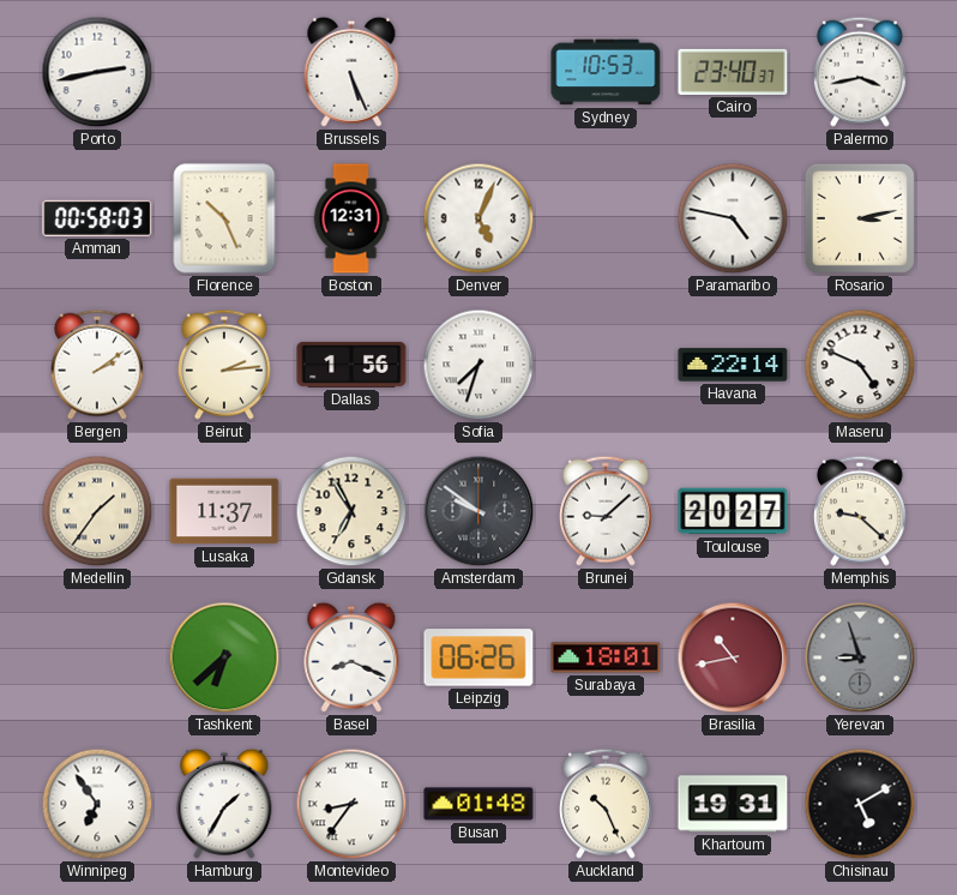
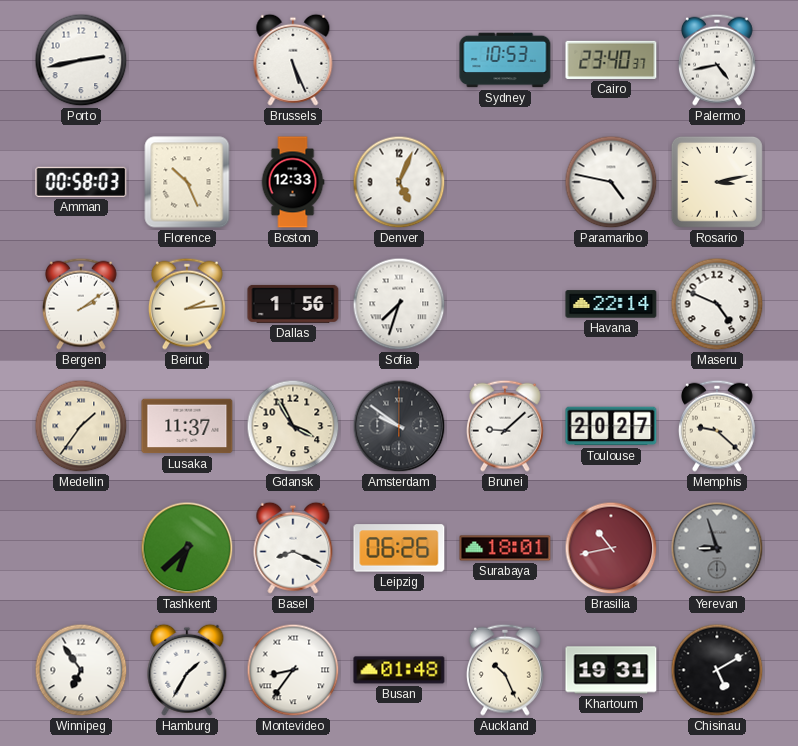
Palermo: 3:43 -> 4:43
Boston: 12:31 -> 12:33
Gdansk: 6:55 -> 3:55
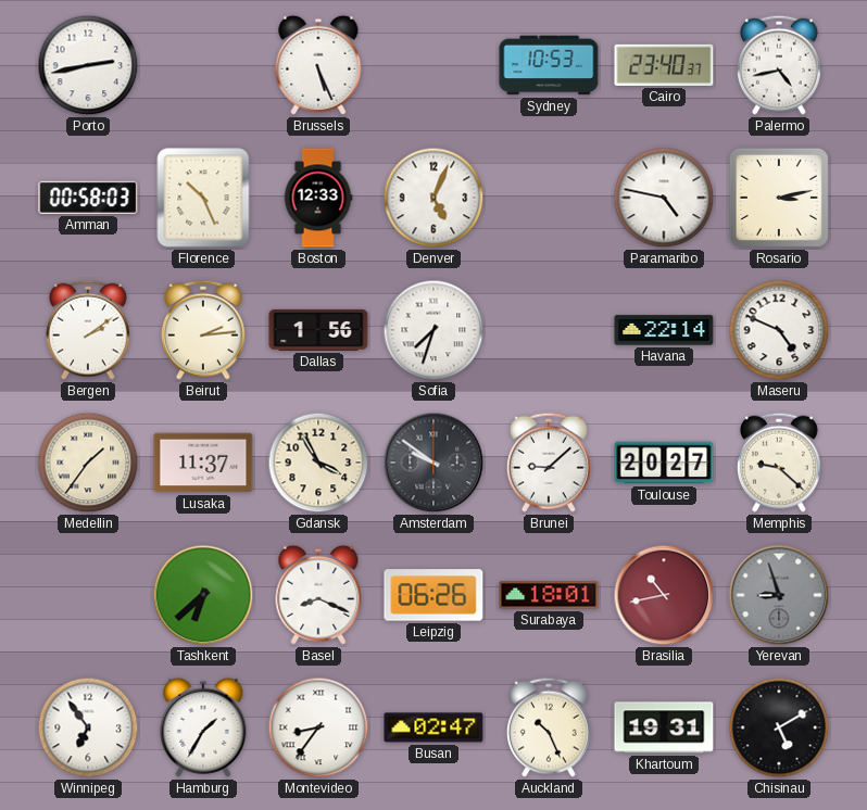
Busan: 01:48 -> 02:47
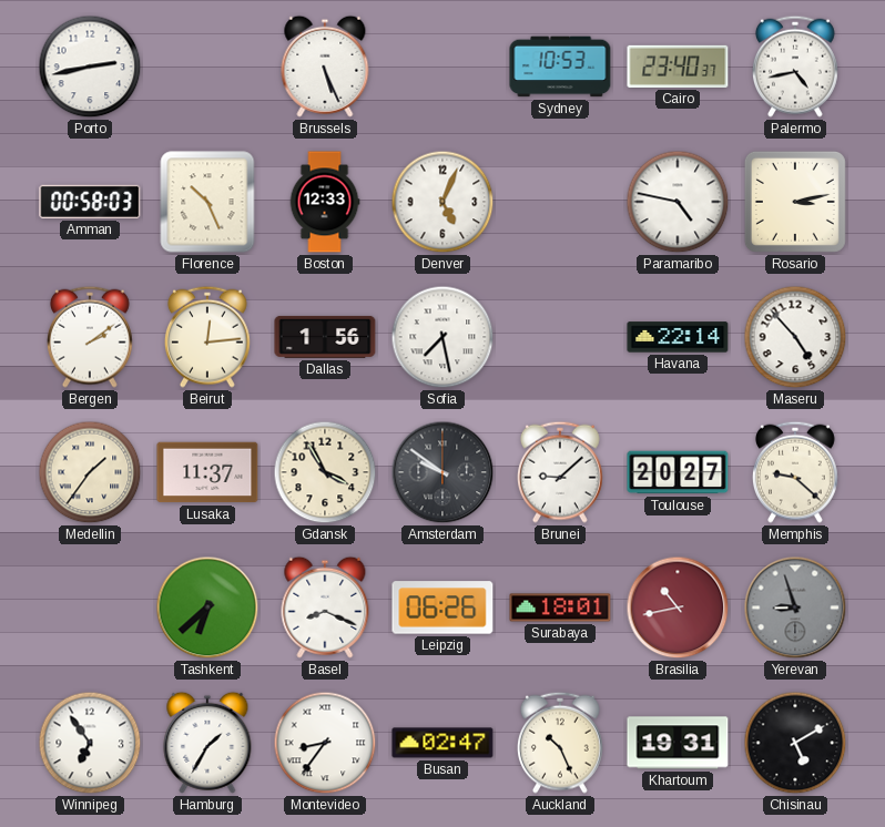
Beirut: 2:14 -> 12:14
Sofia: 7:33 -> 7:28
Maseru: 4:49 -> 4:53
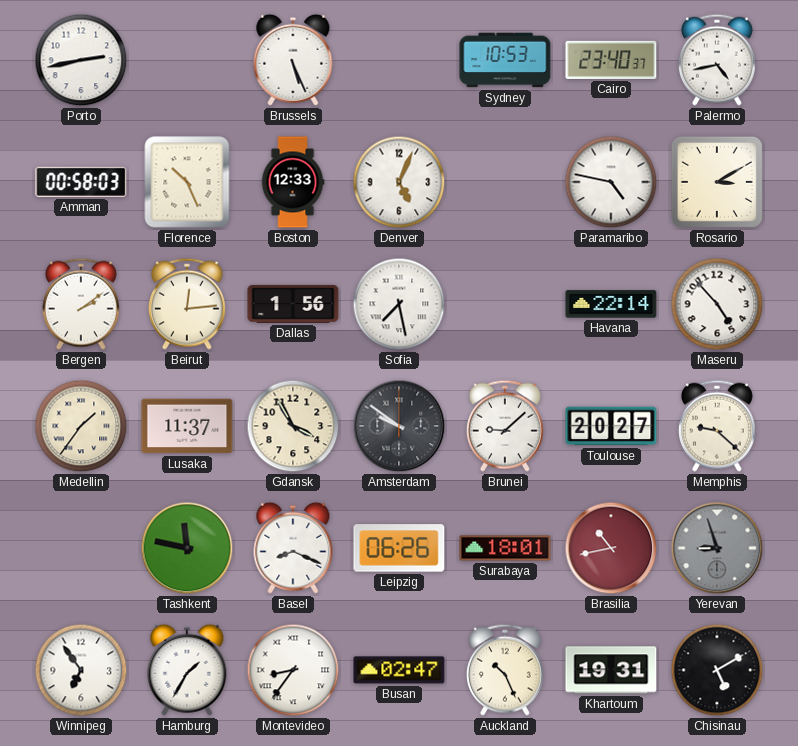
Rosario: 3:13 -> 3:10
Tashkent: 6:38 -> 11:47
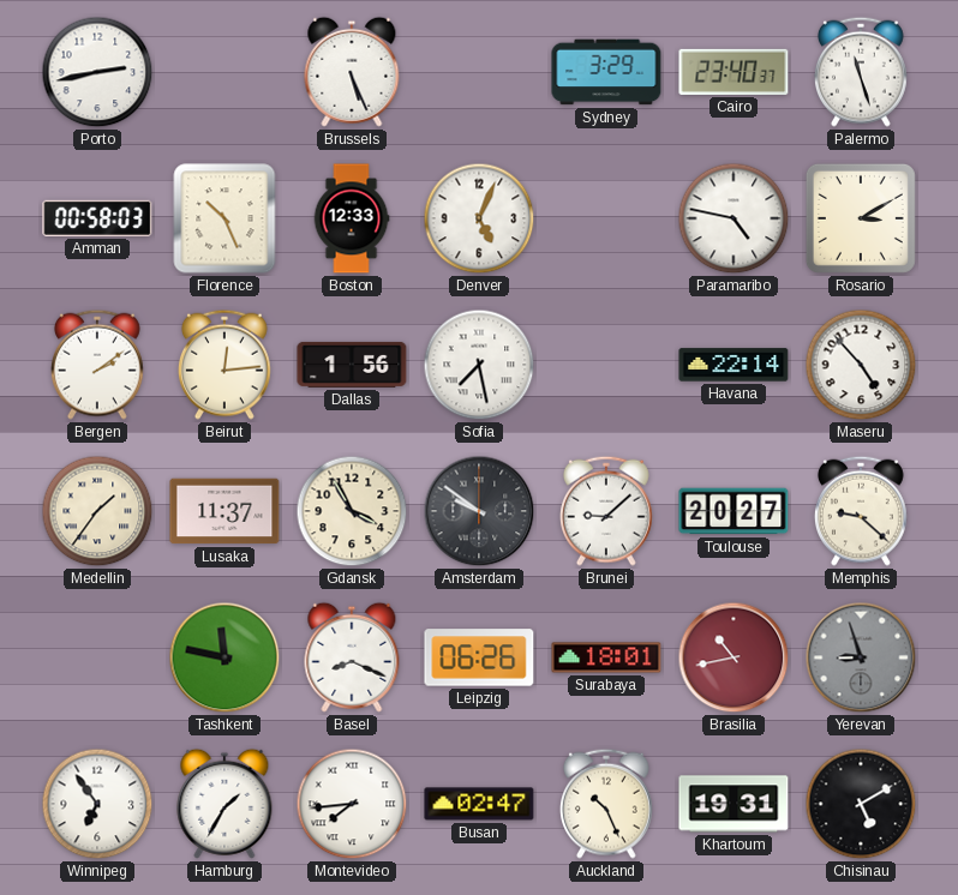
Sydney: 10:53 -> 3:29
Palermo: 4:43 -> 11:27
Montevideo: 8:36 -> 7:44
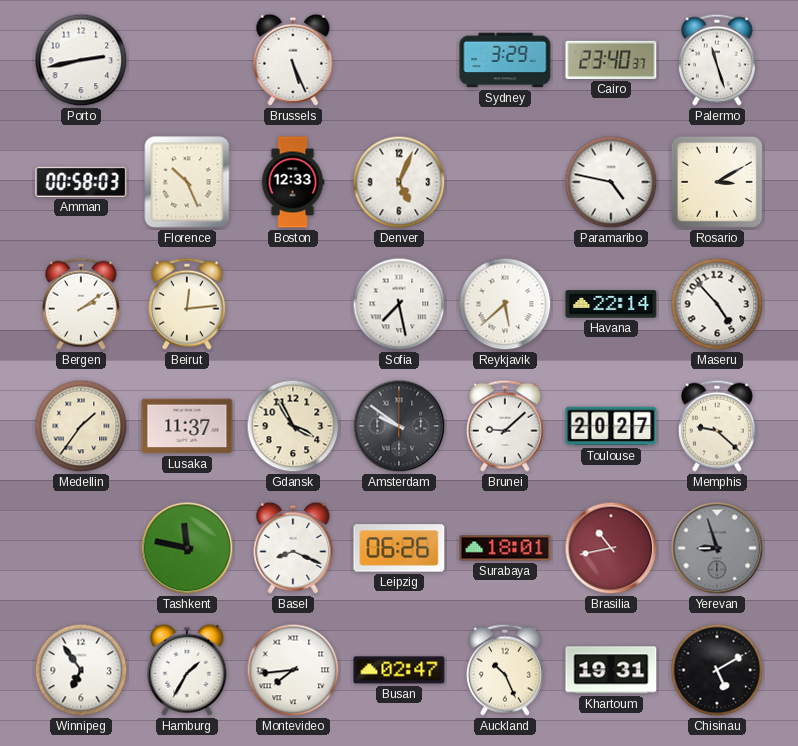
Dallas: 1:56 -> none
Reykjavik: none -> 5:38
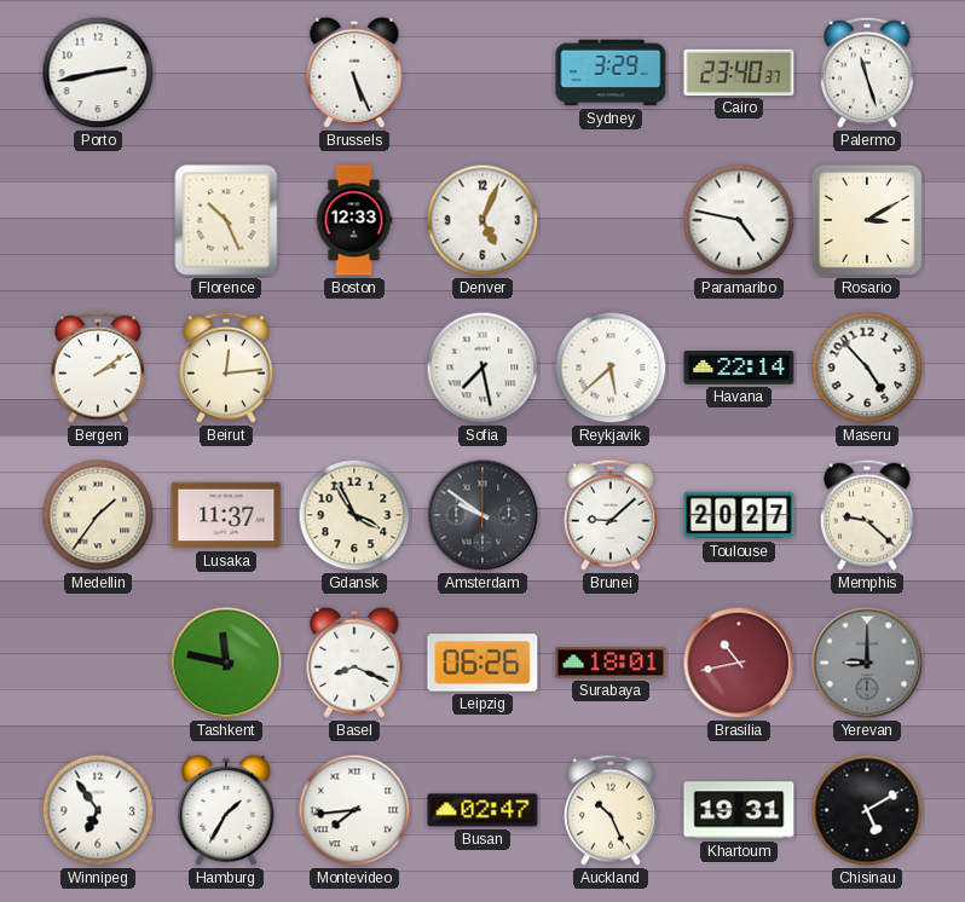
Amman: 00:58 -> none
Yerevan: 8:57 -> 9:00
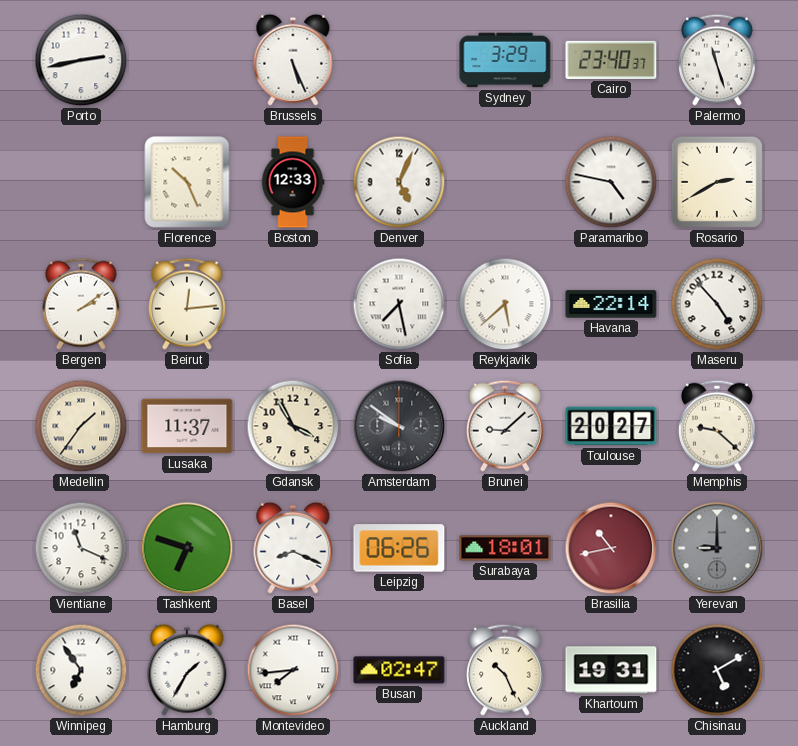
Rosario: 3:10 -> 2:40
Vientiane: none -> 11:19
Tashkent: 11:47 -> 6:48
